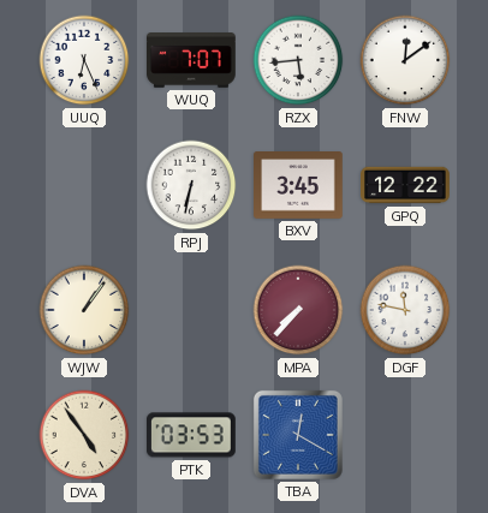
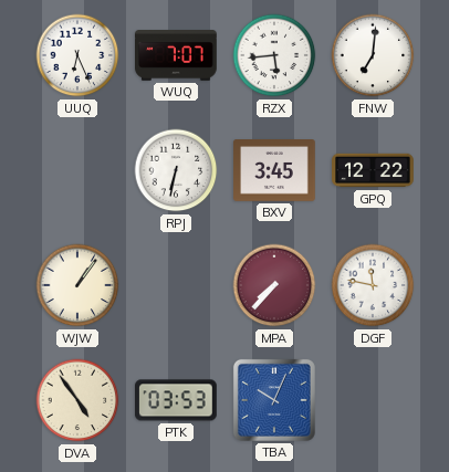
FNW: 12:09 -> 7:01
TBA: 12:20 -> 10:04
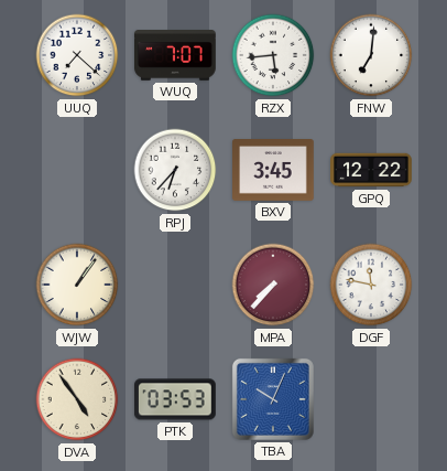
UUQ: 6:26 -> 7:22
RPJ: 6:32 -> 6:37
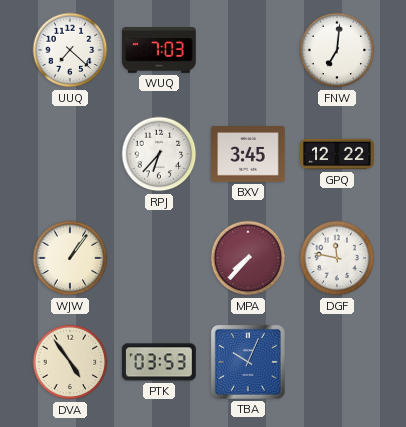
WUQ: 7:07 -> 7:03
RZX: 5:44 -> none
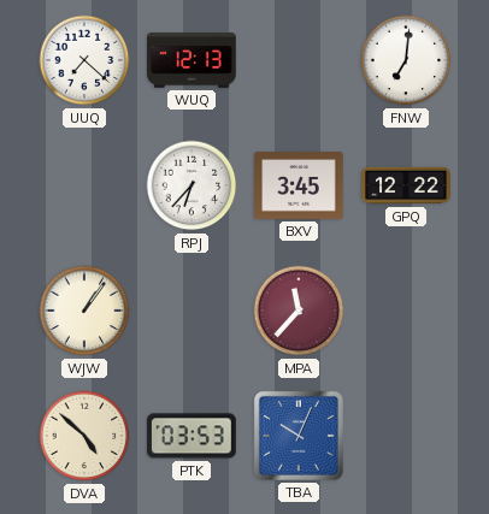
WUQ: 7:03 -> 12:13
MPA: 7:37 -> 11:37
DGF: 11:47 -> none
DVA: 4:54 -> 4:52
